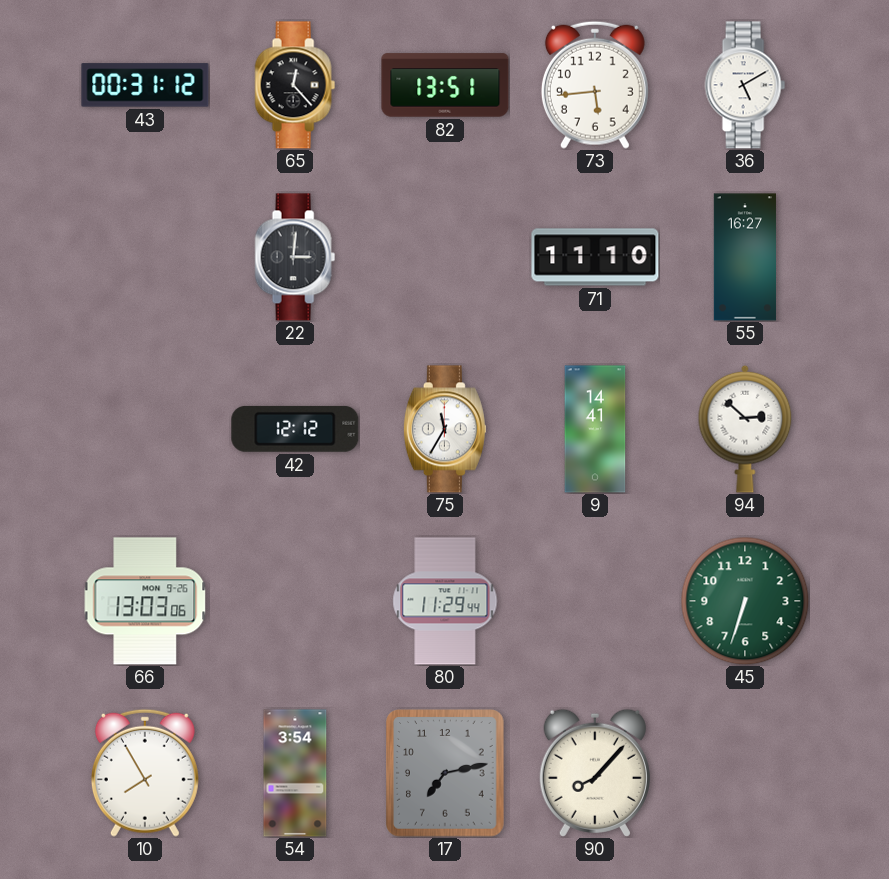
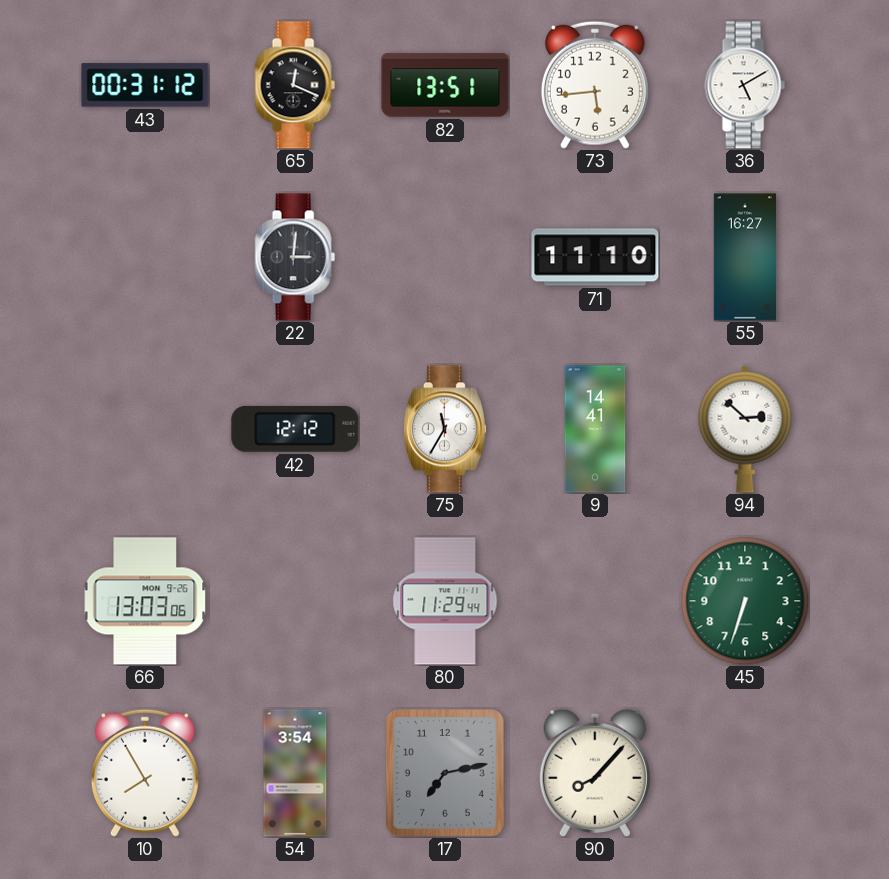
65: 12:23 -> 12:19
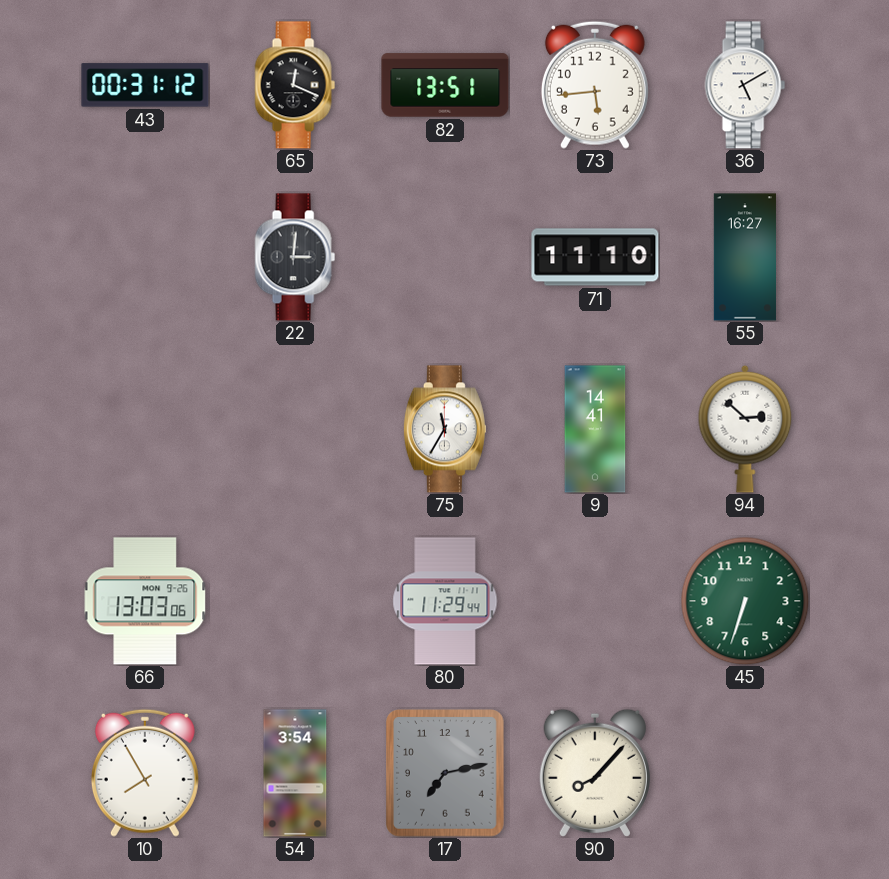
42: 12:12 -> none
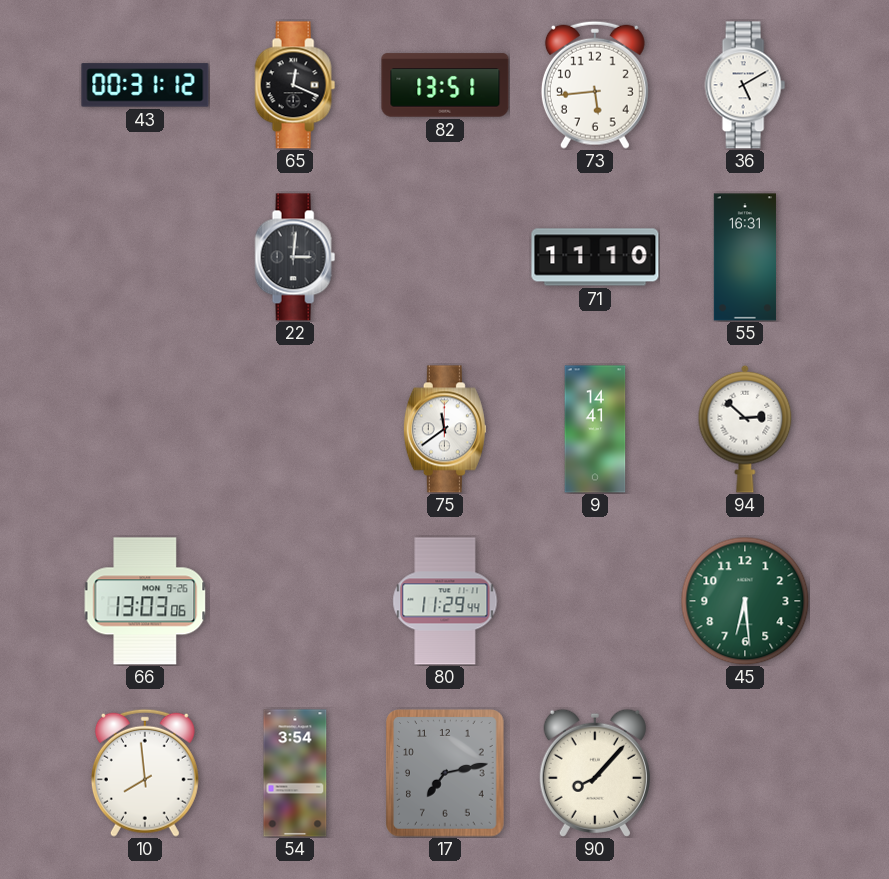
55: 16:27 -> 16:31
75: 11:35 -> 11:39
45: 6:33 -> 6:29
10: 7:55 -> 7:59
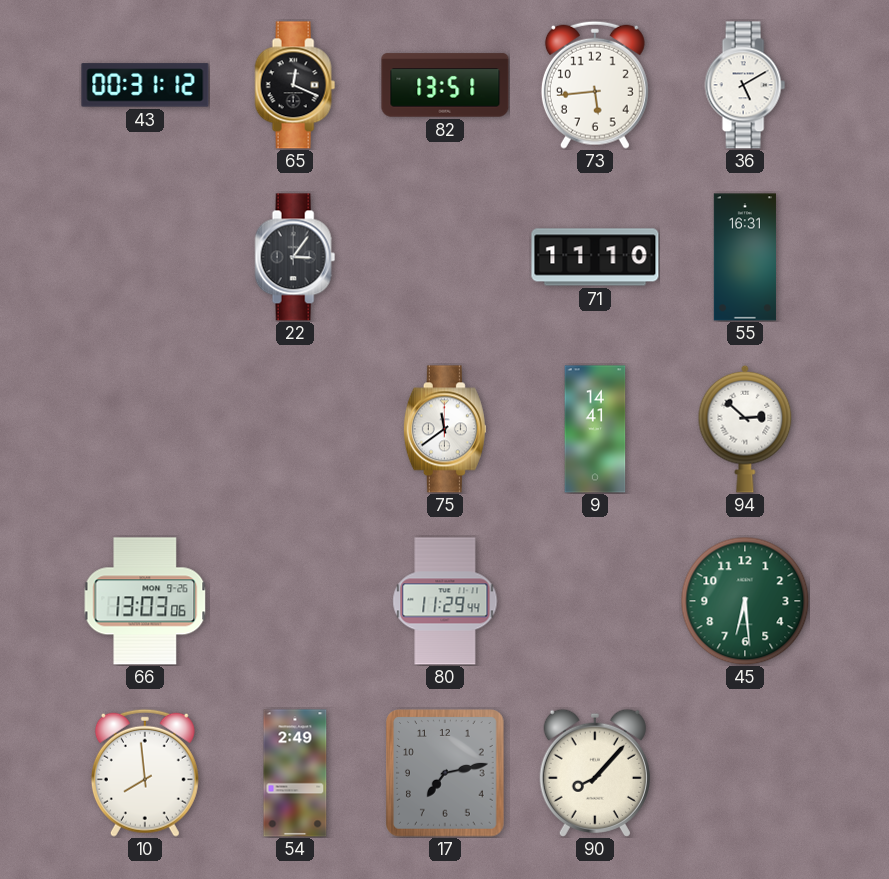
22: 3:01 -> 3:06
54: 3:54 -> 2:49
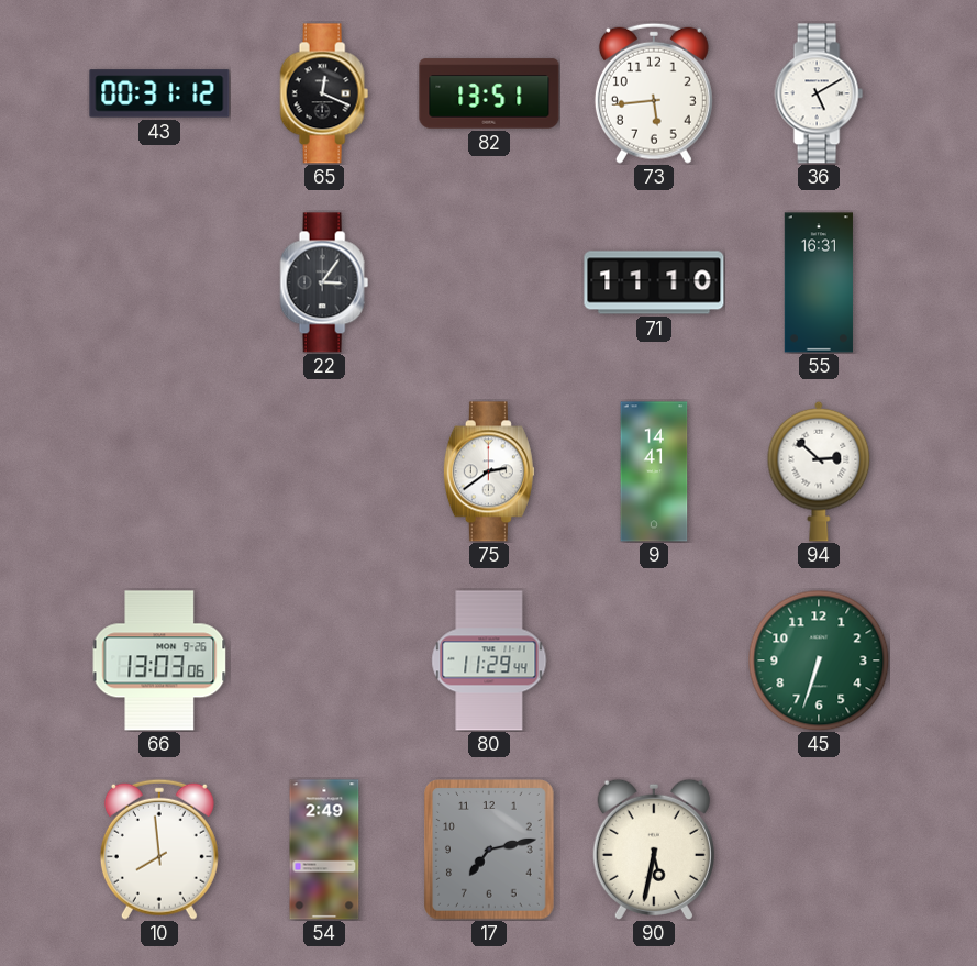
75: 11:39 -> 2:39
45: 6:29 -> 6:33
90: 8:07 -> 5:32
